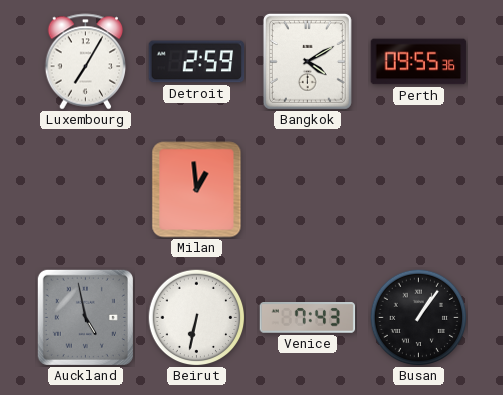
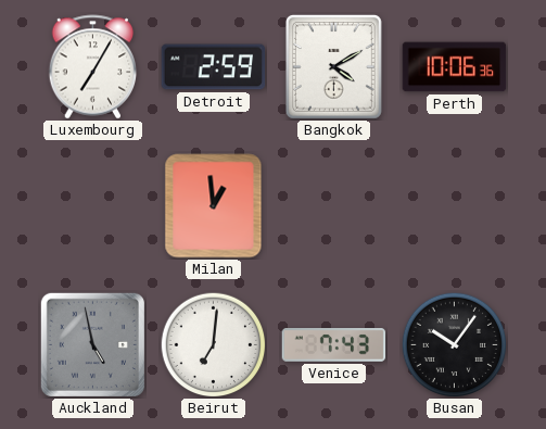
Perth: 09:55 -> 10:06
Beirut: 6:32 -> 7:01
Busan: 1:06 -> 10:06
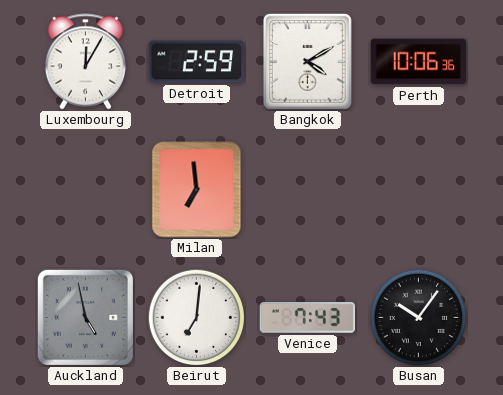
Luxembourg: 7:05 -> 12:05
Milan: 12:59 -> 6:59
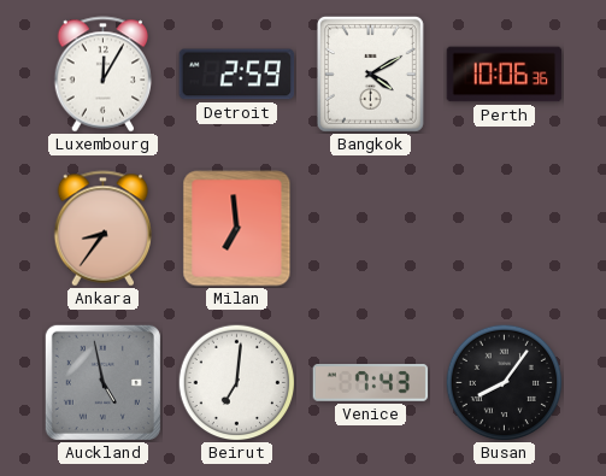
Ankara: none -> 8:36
Busan: 10:06 -> 8:06
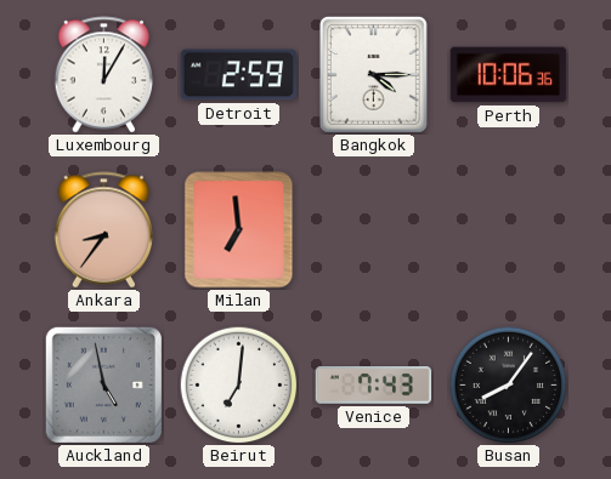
Bangkok: 4:10 -> 4:15
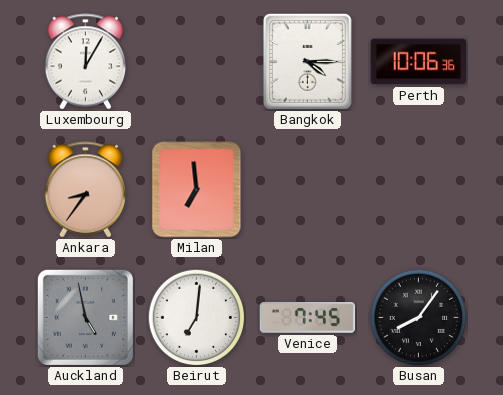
Detroit: 2:59 -> none
Venice: 7:43 -> 7:45
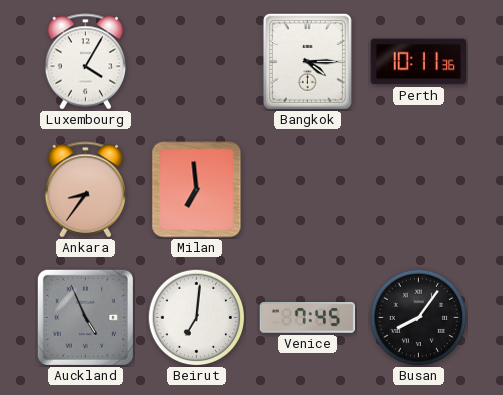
Luxembourg: 12:05 -> 4:05
Perth: 10:06 -> 10:11
Auckland: 4:58 -> 4:56
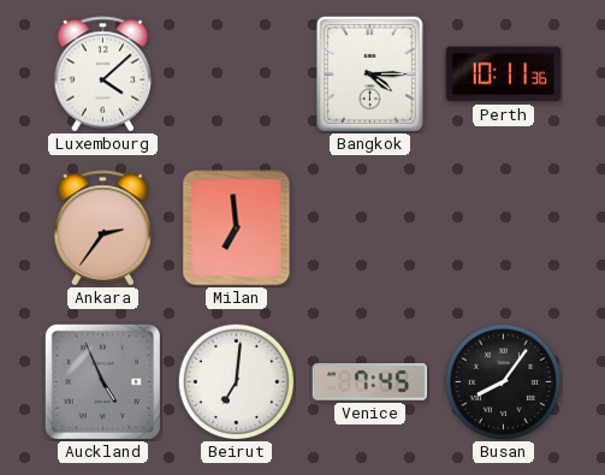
Luxembourg: 4:05 -> 4:08
Ankara: 8:36 -> 2:36
